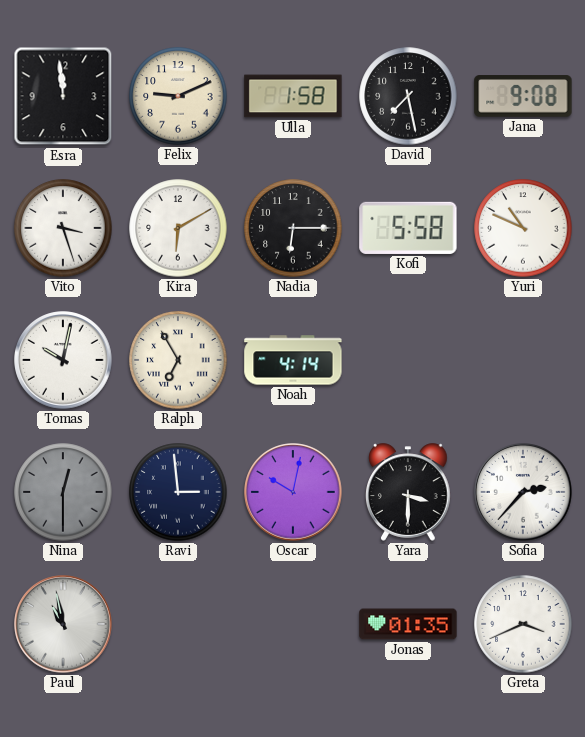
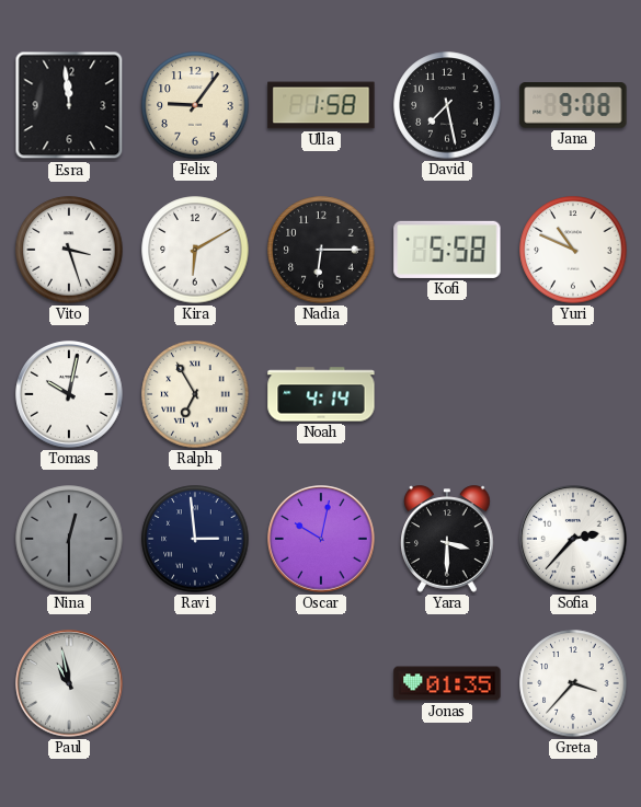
Felix: 9:11 -> 9:06
Greta: 3:41 -> 3:37
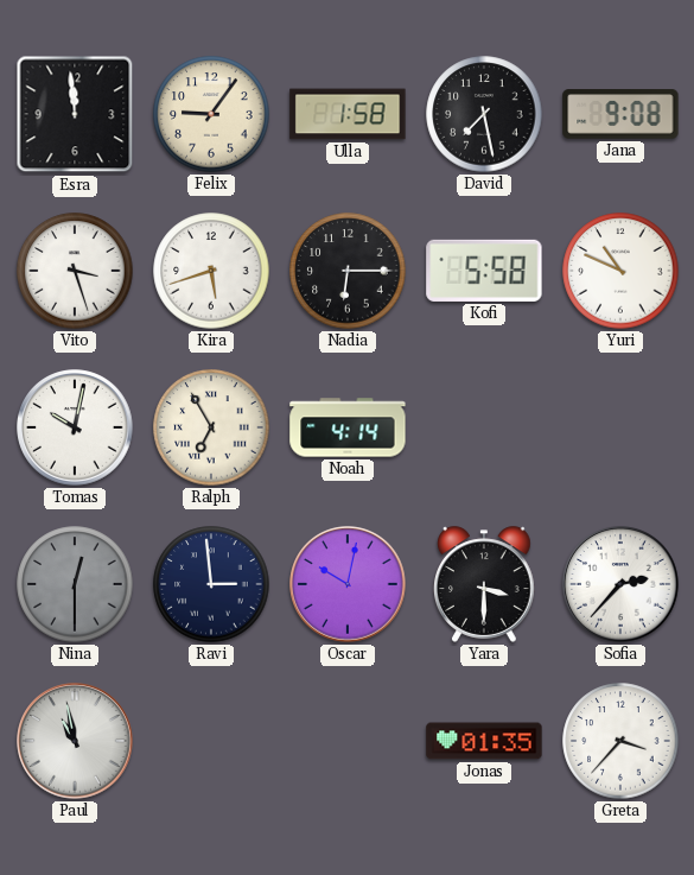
Kira: 6:10 -> 5:42
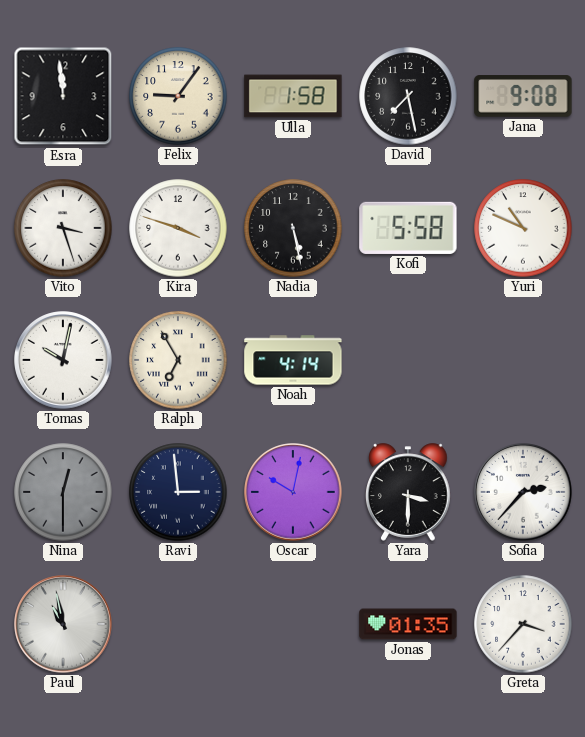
Kira: 5:42 -> 3:48
Nadia: 6:15 -> 5:28
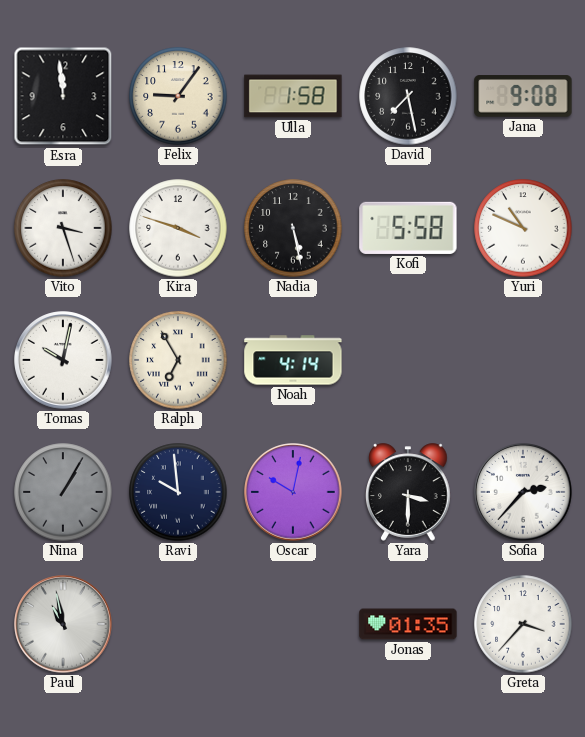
Nina: 12:30 -> 1:05
Ravi: 2:59 -> 9:59
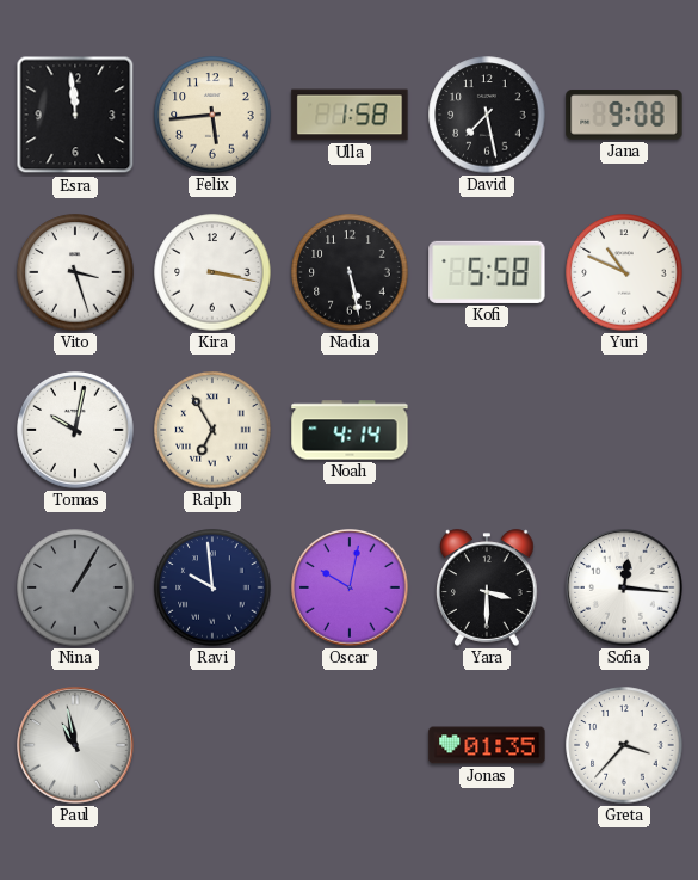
Felix: 9:06 -> 5:44
Kira: 3:48 -> 3:17
Sofia: 2:37 -> 12:16
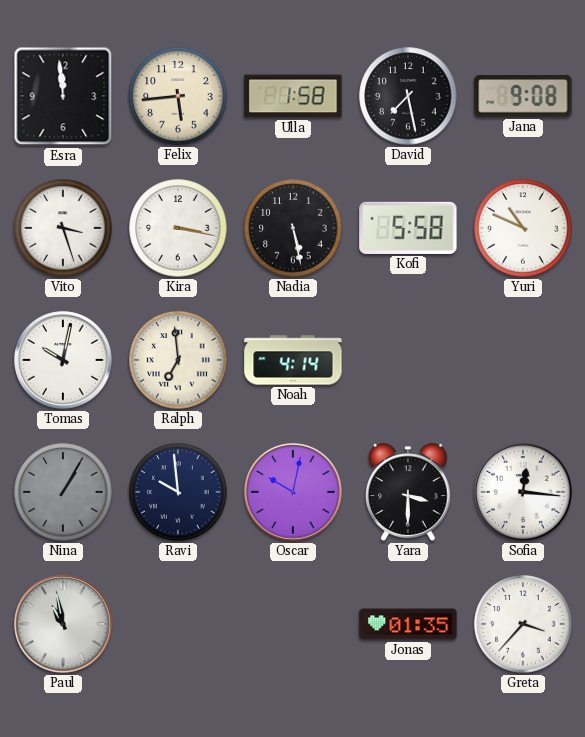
Ralph: 6:55 -> 6:59
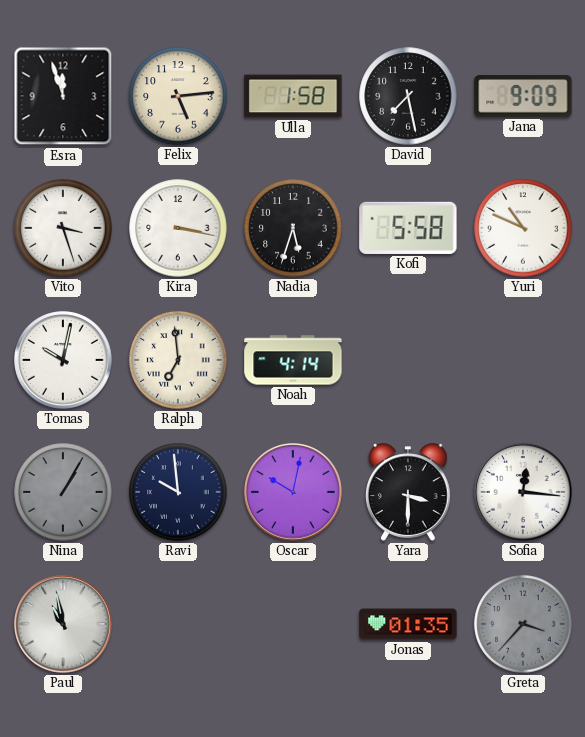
Esra: 11:59 -> 11:57
Felix: 5:44 -> 5:14
Jana: 9:08 -> 9:09
Nadia: 5:28 -> 5:33
Greta dial: white -> grey
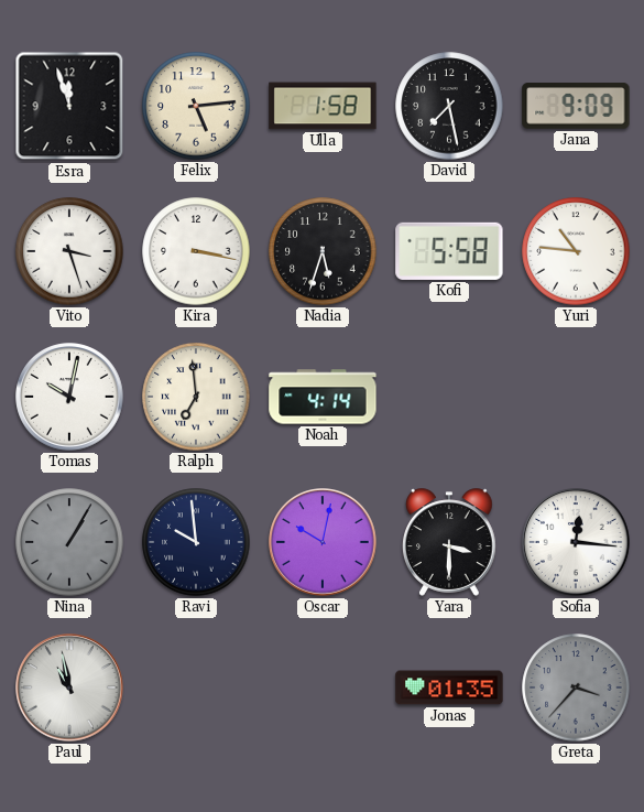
Yuri: 10:49 -> 10:46
